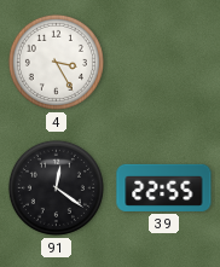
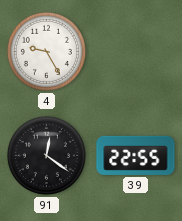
4: 3:25 -> 9:25
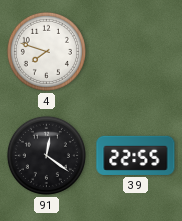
4: 9:25 -> 7:48
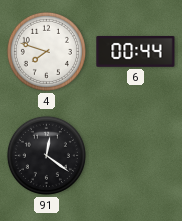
6: none -> 00:44
39: 22:55 -> none
